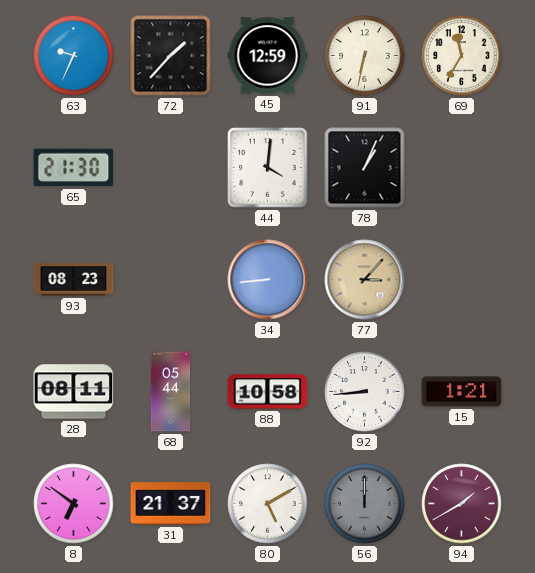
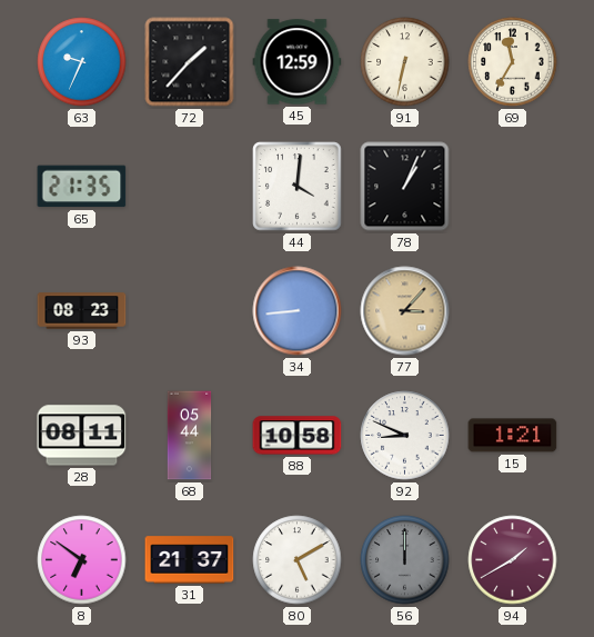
65: 21:30 -> 21:35
92: 8:44 -> 8:49
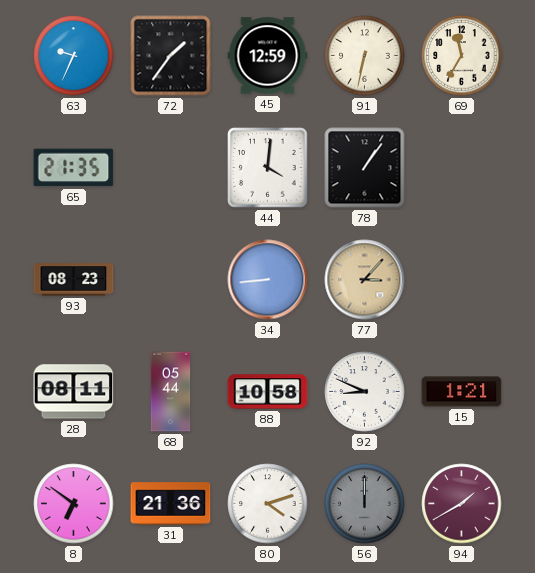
72: 1:37 -> 1:36
78: 1:04 -> 1:06
31: 21:37 -> 21:36
80: 5:10 -> 4:12
